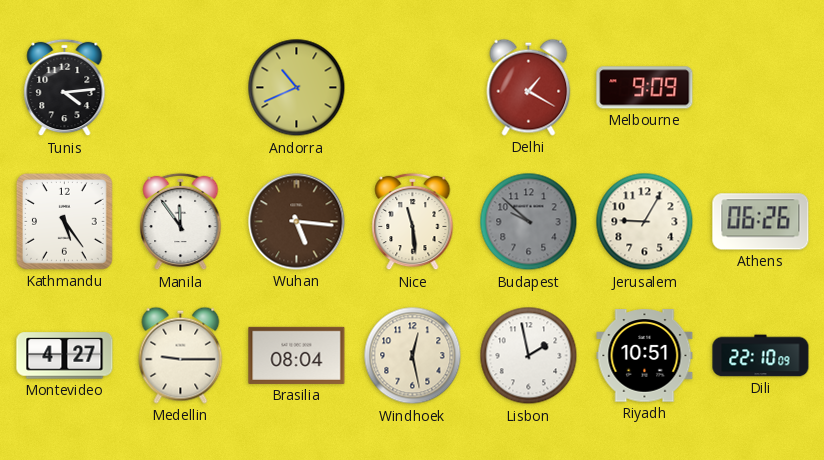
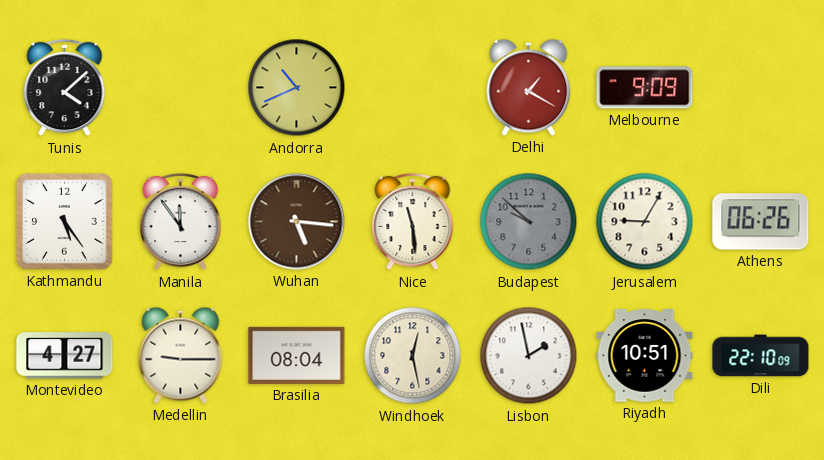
Tunis: 4:14 -> 4:08
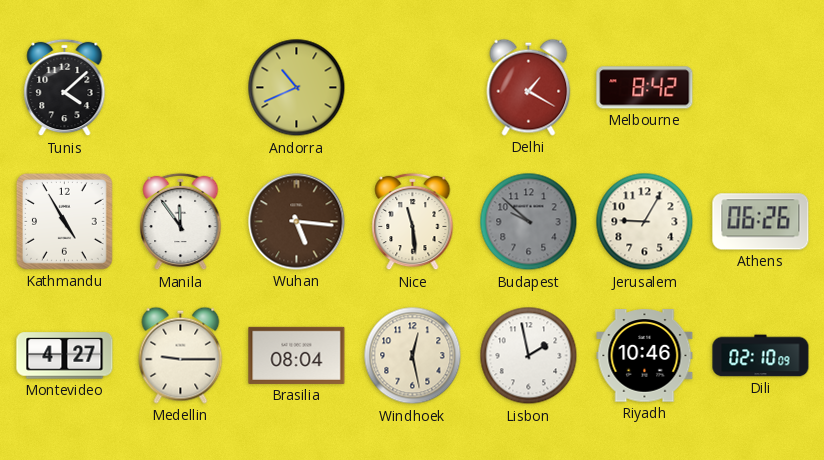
Melbourne: 9:09 -> 8:42
Kathmandu: 5:24 -> 4:55
Riyadh: 10:51 -> 10:46
Dili: 22:10 -> 02:10
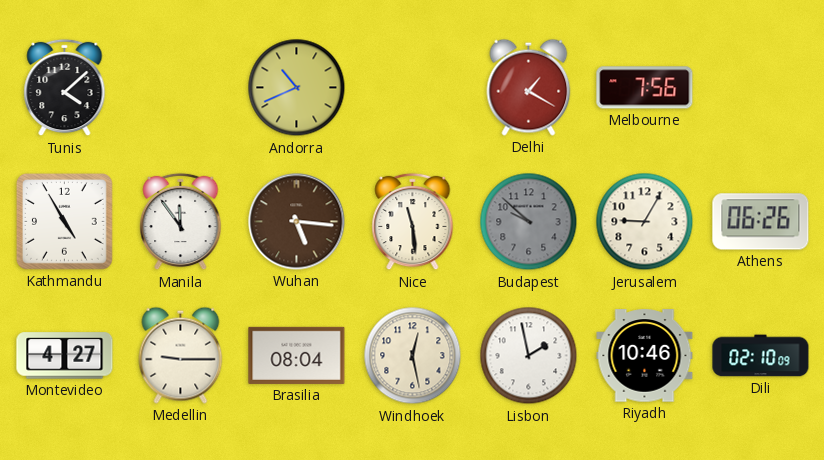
Melbourne: 8:42 -> 7:56
